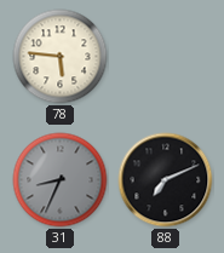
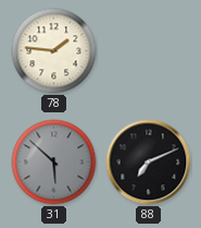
78: 5:46 -> 1:46
31: 8:34 -> 5:52
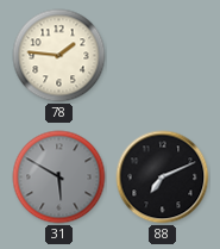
31: 5:52 -> 5:50
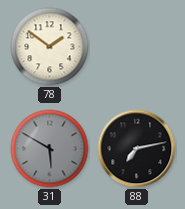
78: 1:46 -> 1:51
88: 7:11 -> 7:13
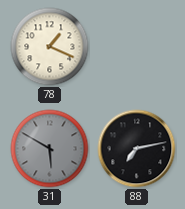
78: 1:51 -> 1:19
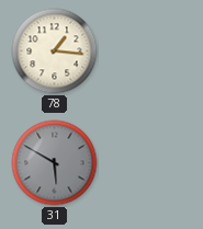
78: 1:19 -> 1:16
88: 7:13 -> none
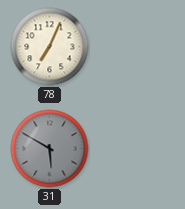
78: 1:16 -> 7:04
